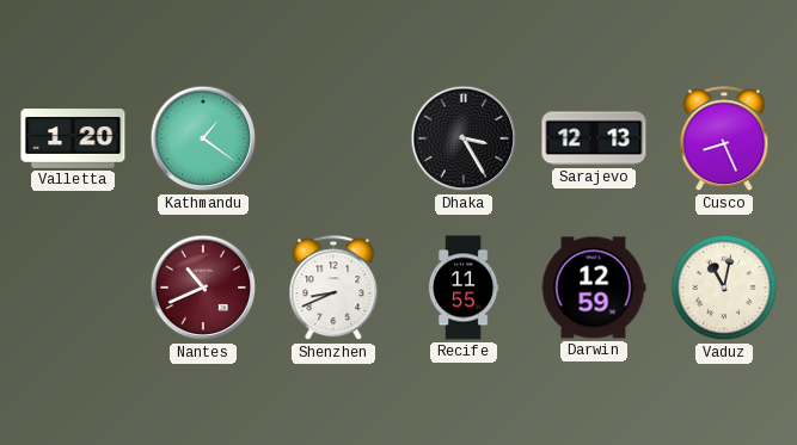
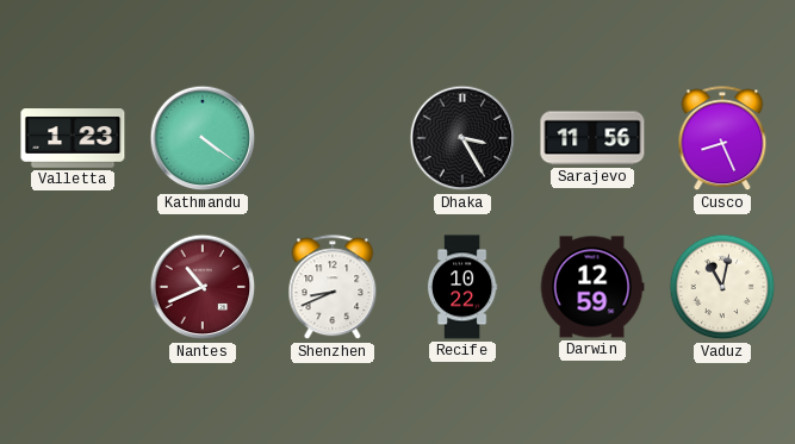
Valletta: 1:20 -> 1:23
Kathmandu: 1:21 -> 4:21
Sarajevo: 12:13 -> 11:56
Recife: 11:55 -> 10:22
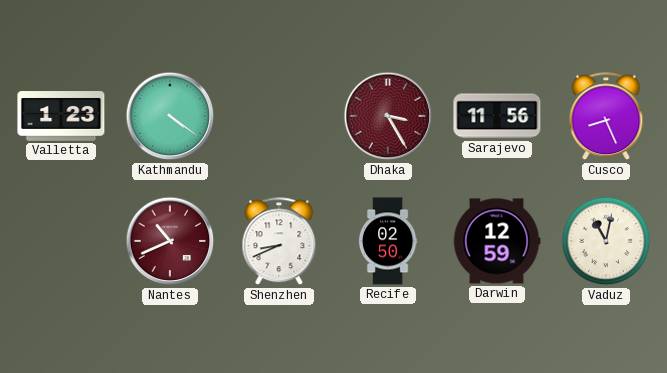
Dhaka dial: black -> burgundy
Recife: 10:22 -> 02:50
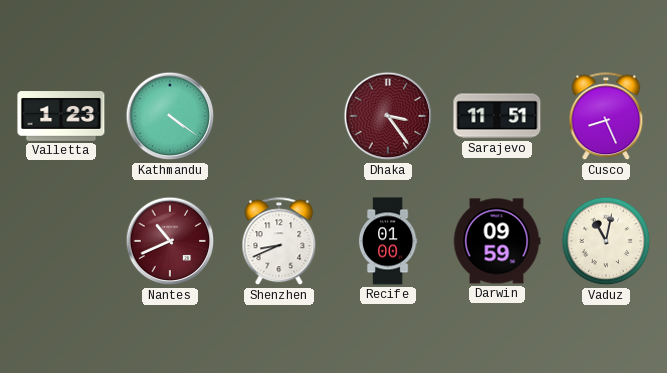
Dhaka: 3:25 -> 3:24
Sarajevo: 11:56 -> 11:51
Recife: 02:50 -> 01:00
Darwin: 12:59 -> 09:59
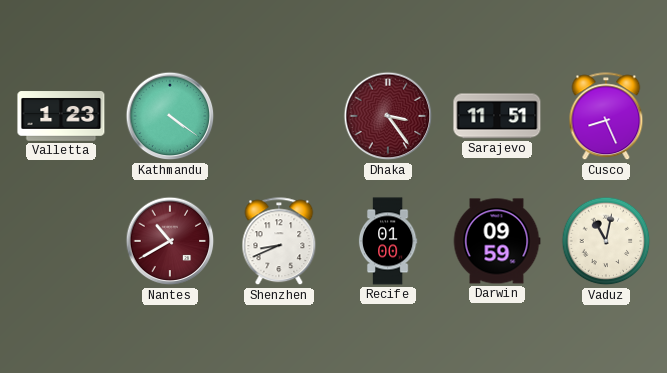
Nantes: 10:41 -> 10:40
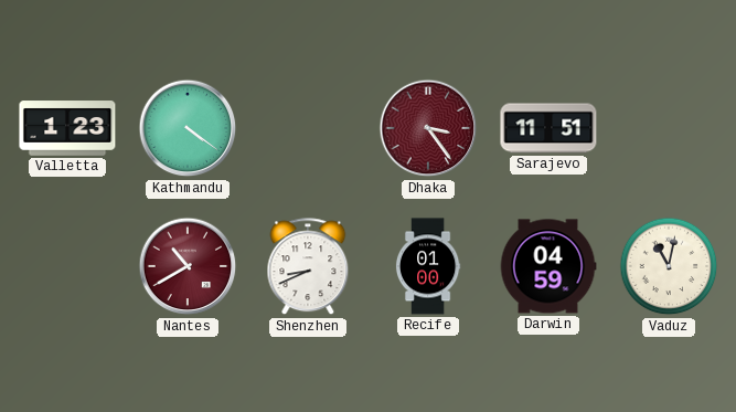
Cusco: 8:26 -> none
Darwin: 09:59 -> 04:59
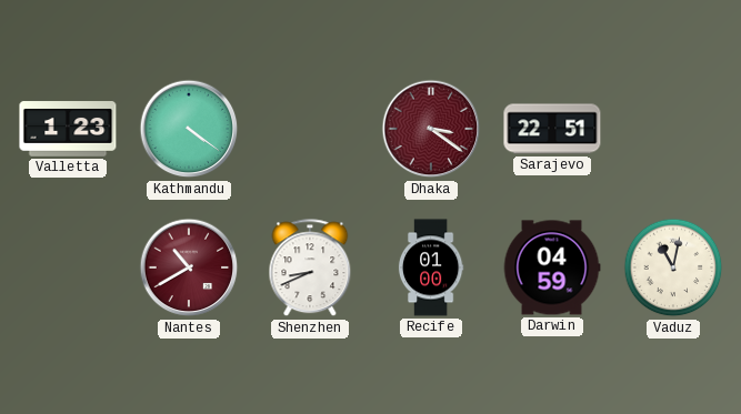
Dhaka: 3:24 -> 3:21
Sarajevo: 11:51 -> 22:51
